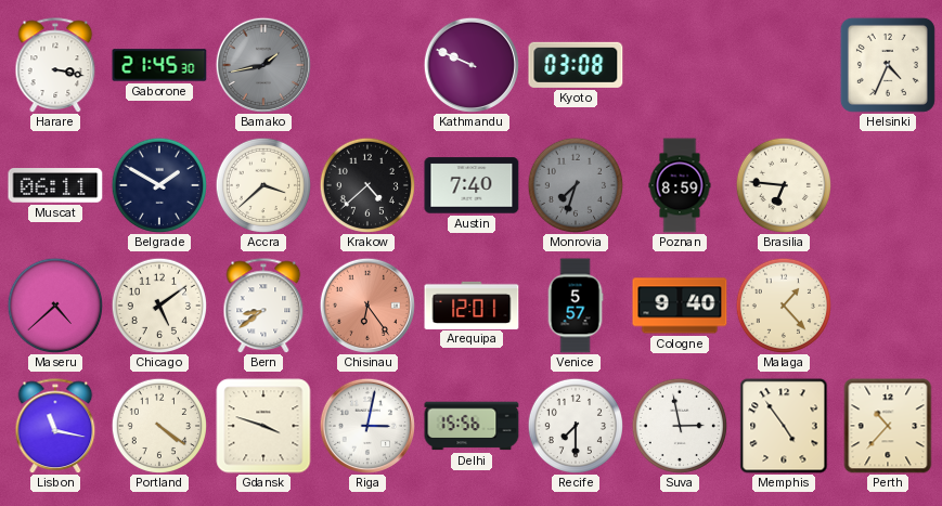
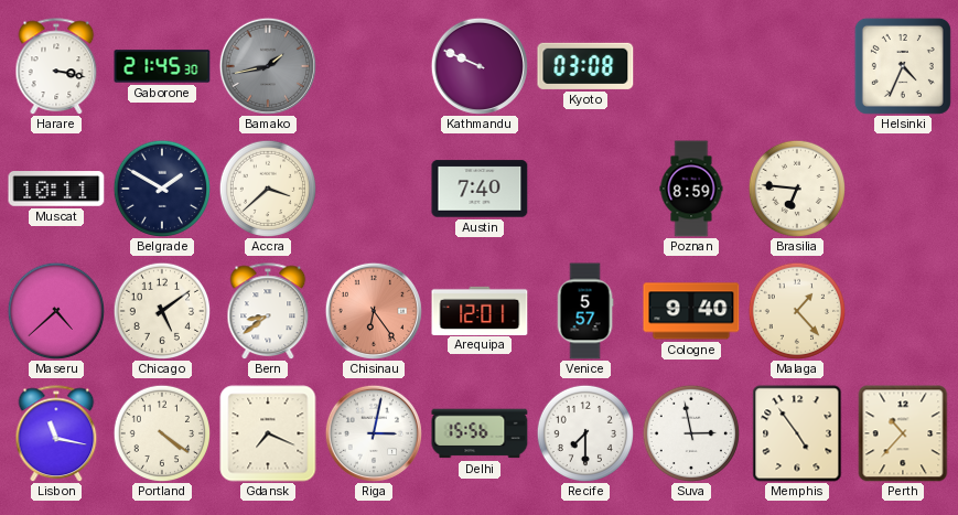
Muscat: 06:11 -> 10:11
Krakow: 4:38 -> none
Monrovia: 7:33 -> none
Gdansk: 3:48 -> 7:19
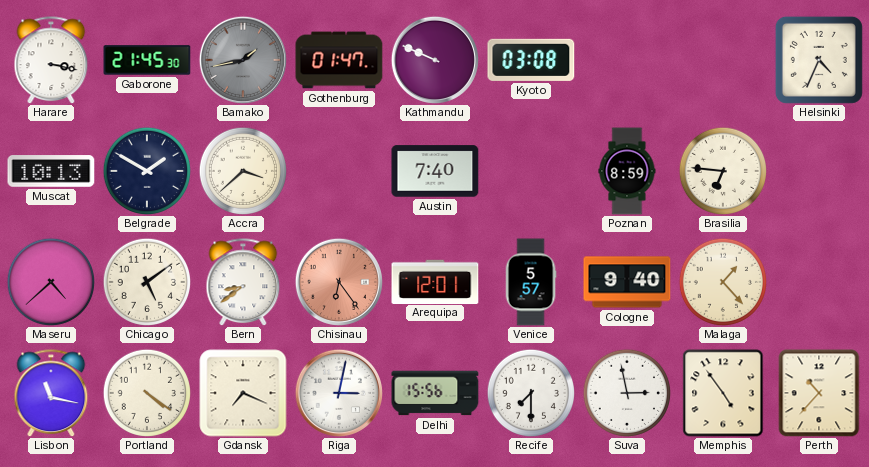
Gothenburg: none -> 01:47
Muscat: 10:11 -> 10:13
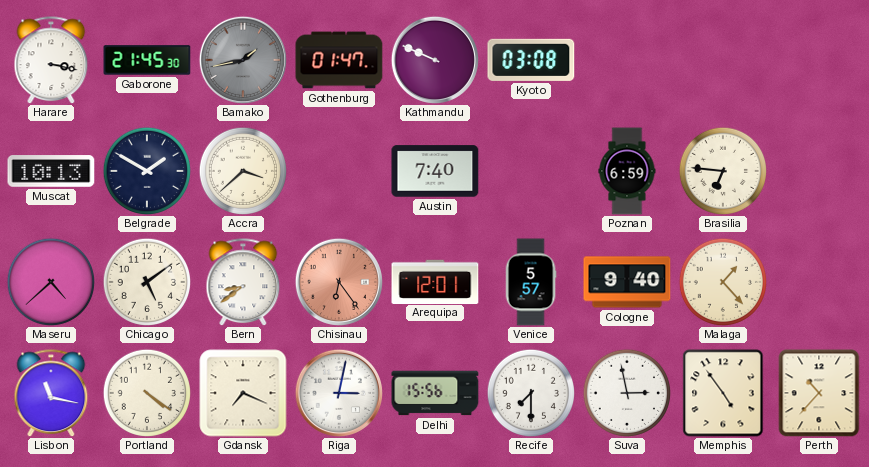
Helsinki: 4:34 -> none
Poznan: 8:59 -> 6:59
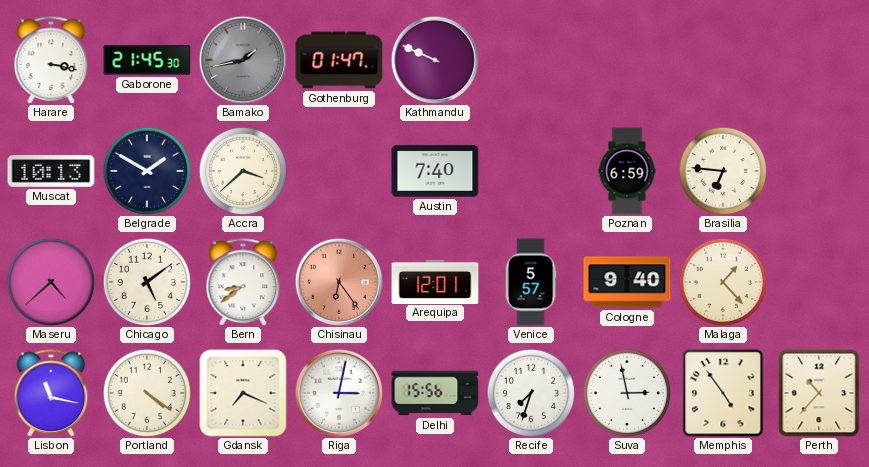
Kyoto: 03:08 -> none
Recife: 7:30 -> 7:33
